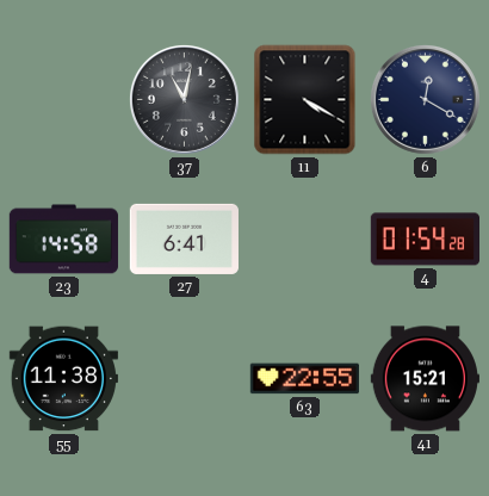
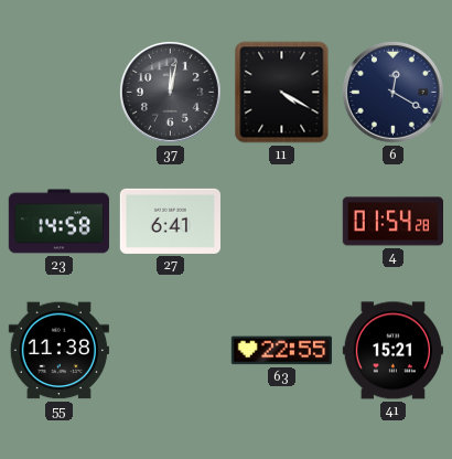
37: 11:02 -> 12:02
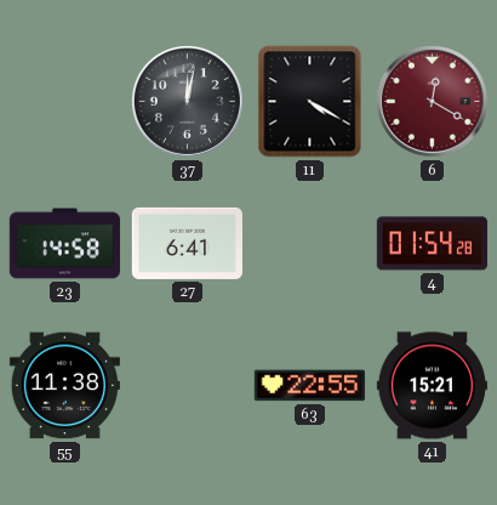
6 dial: navy -> burgundy
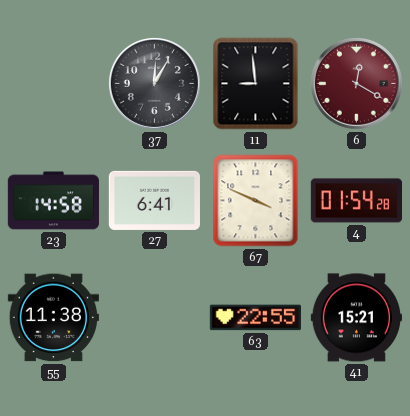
37: 12:02 -> 12:05
11: 4:20 -> 8:59
67: none -> 3:49
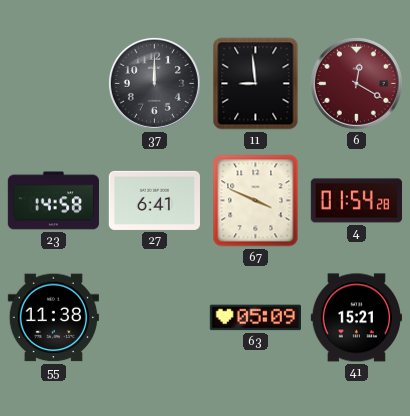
37: 12:05 -> 12:00
63: 22:55 -> 05:09
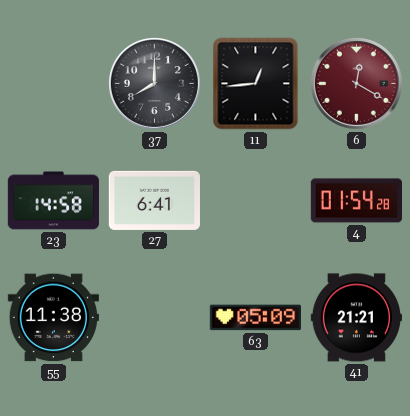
37: 12:00 -> 8:00
11: 8:59 -> 12:44
67: 3:49 -> none
41: 15:21 -> 21:21
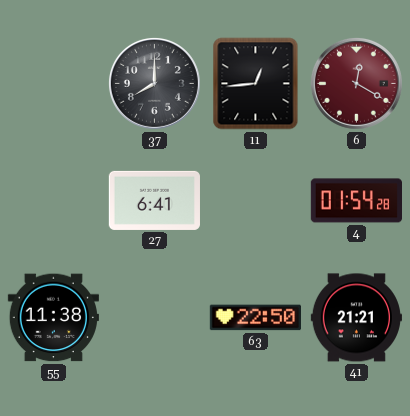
23: 14:58 -> none
63: 05:09 -> 22:50
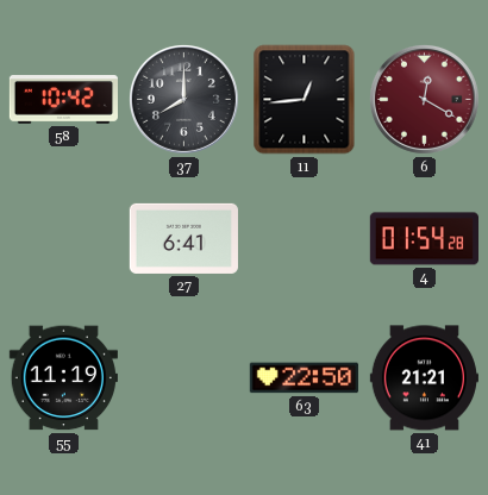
58: none -> 10:42
55: 11:38 -> 11:19
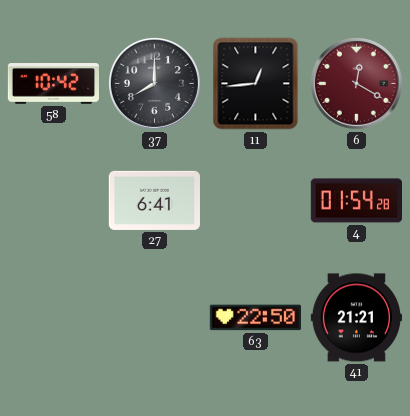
55: 11:19 -> none
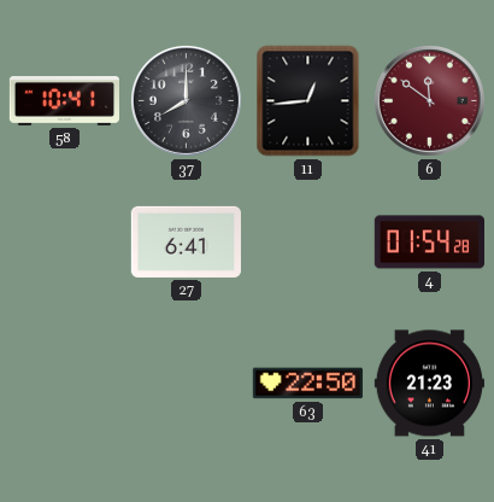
58: 10:42 -> 10:41
6: 12:20 -> 11:51
41: 21:21 -> 21:23
